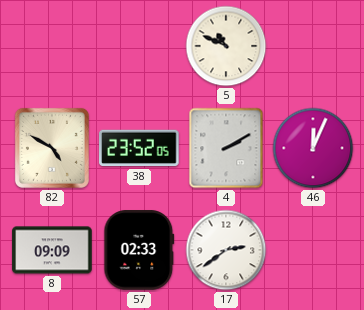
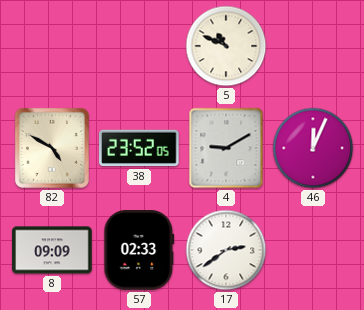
4: 2:10 -> 9:10
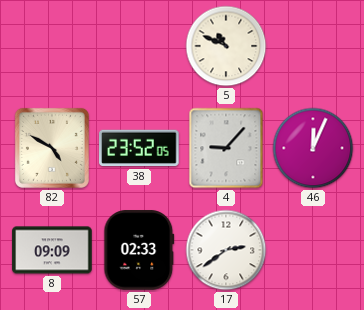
4: 9:10 -> 9:07
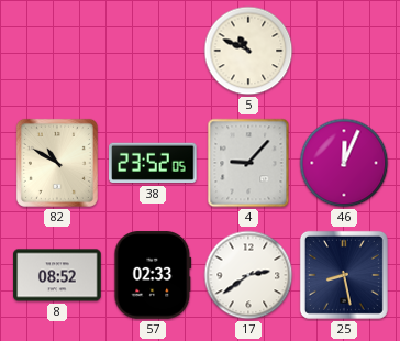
82: 4:50 -> 10:50
8: 09:09 -> 08:52
25: none -> 8:28
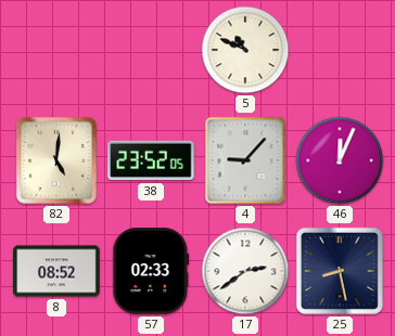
82: 10:50 -> 5:01
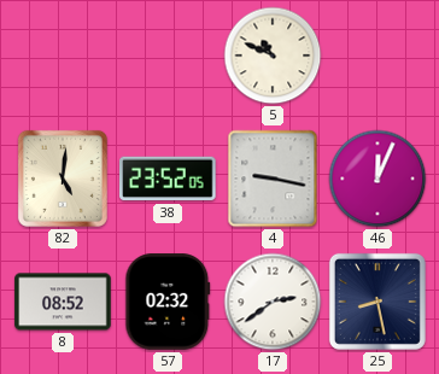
4: 9:07 -> 9:17
57: 02:33 -> 02:32
